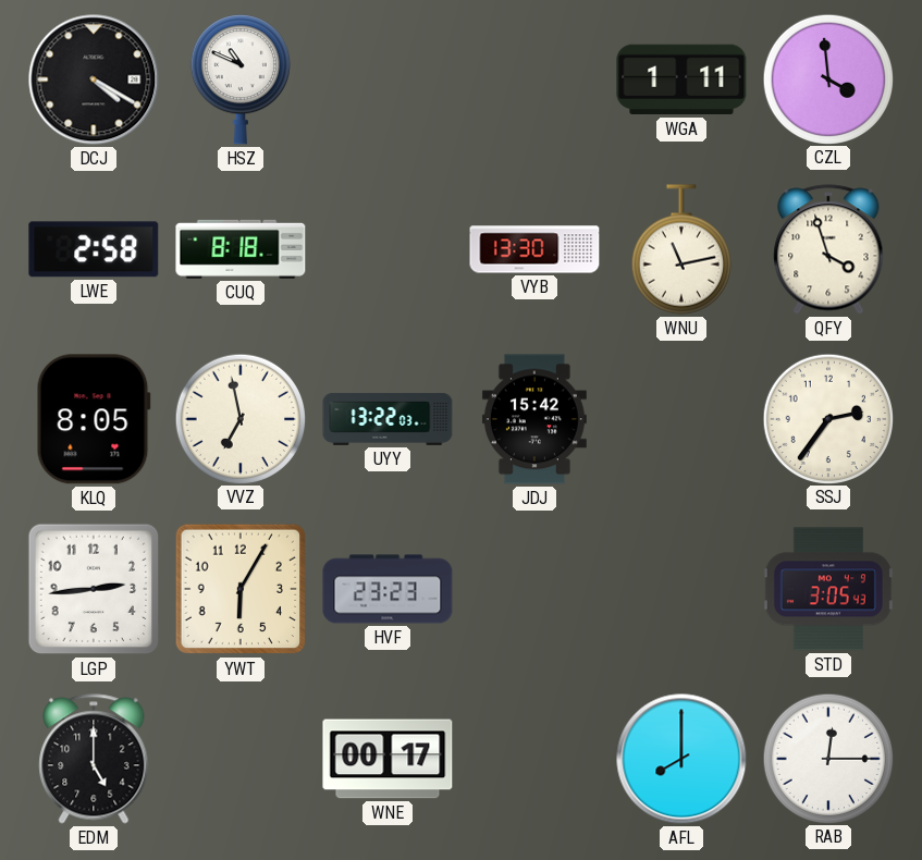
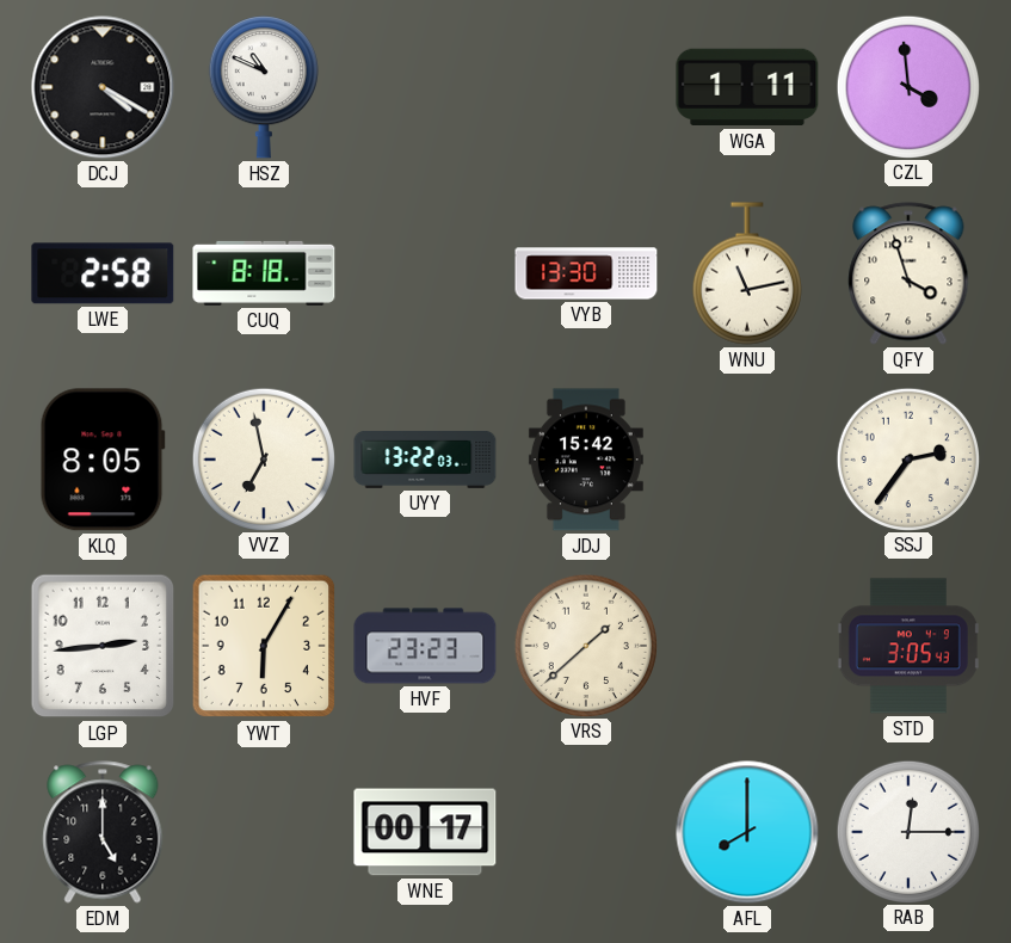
VRS: none -> 1:38
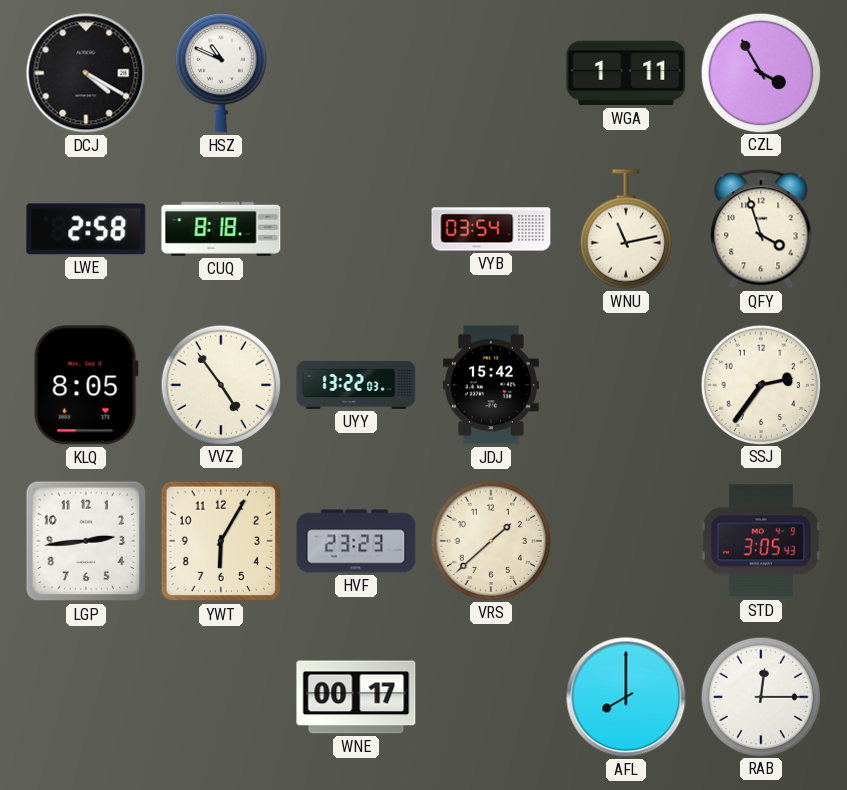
CZL: 3:59 -> 3:55
VYB: 13:30 -> 03:54
VVZ: 6:58 -> 4:54
EDM: 5:00 -> none
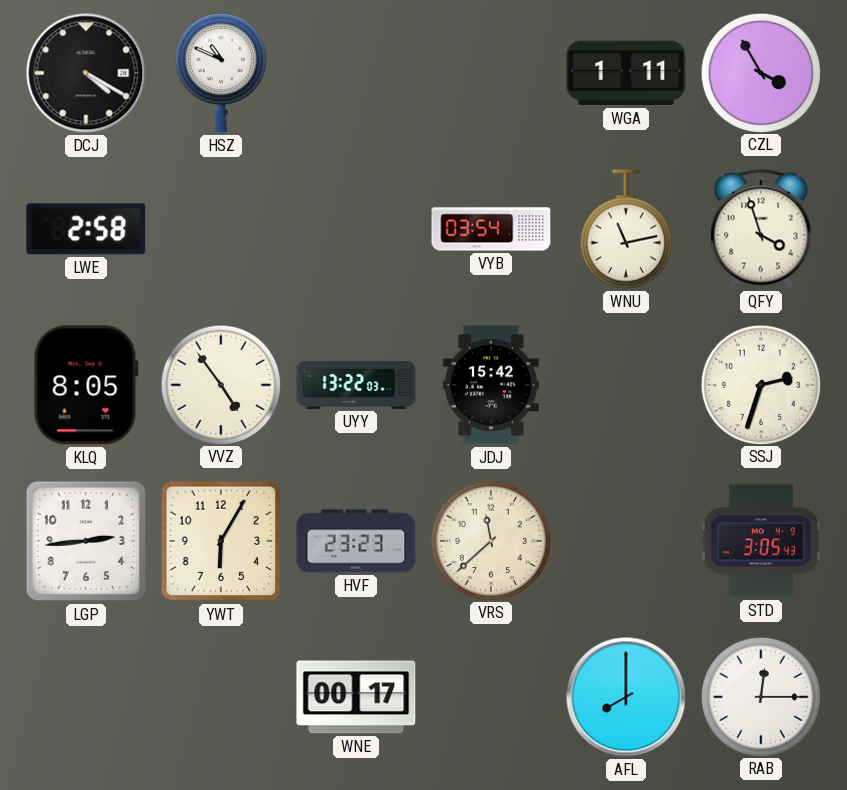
CUQ: 8:18 -> none
SSJ: 2:36 -> 2:33
VRS: 1:38 -> 11:38
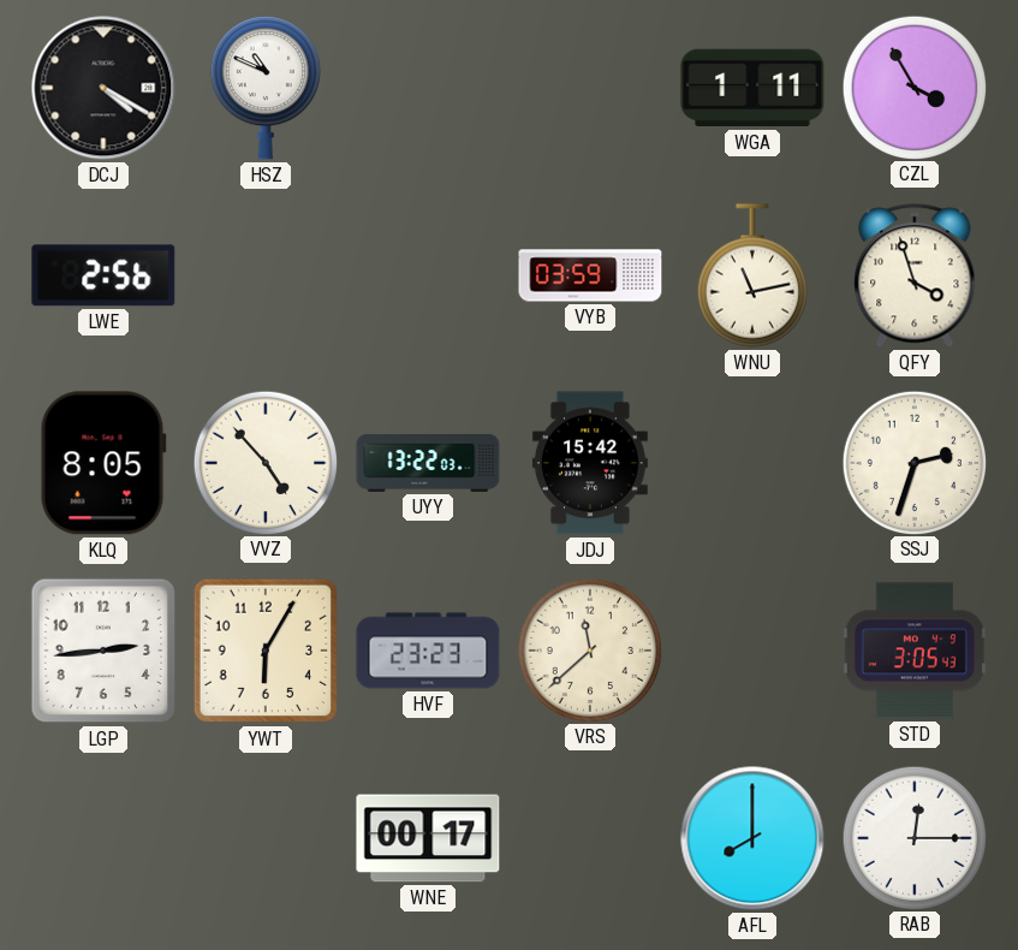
LWE: 2:58 -> 2:56
VYB: 03:54 -> 03:59
VVZ: 4:54 -> 4:53
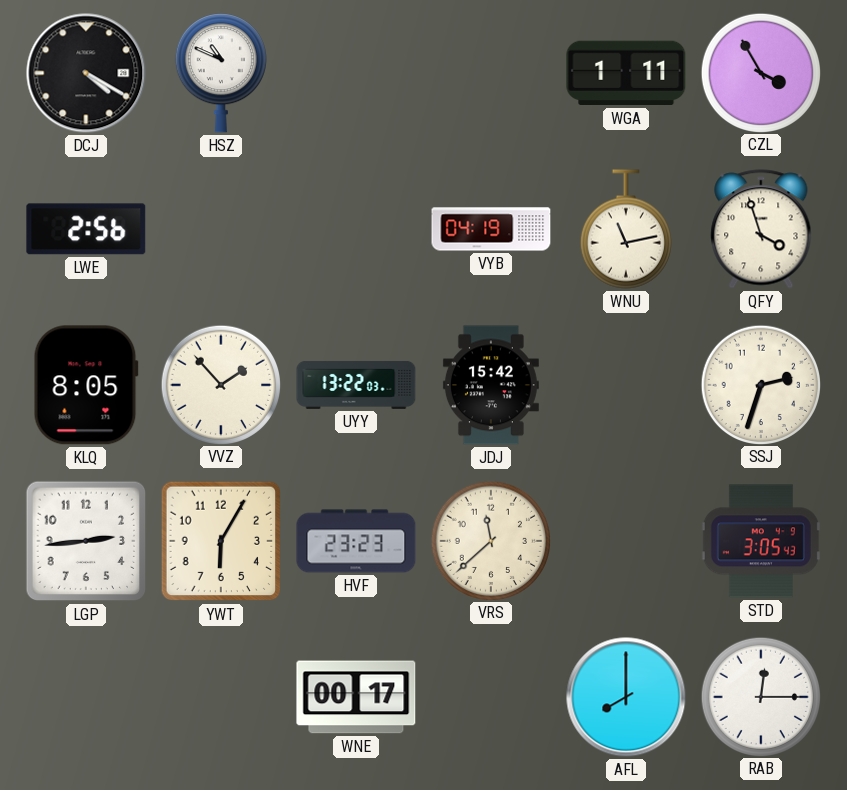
VYB: 03:59 -> 04:19
VVZ: 4:53 -> 1:53
